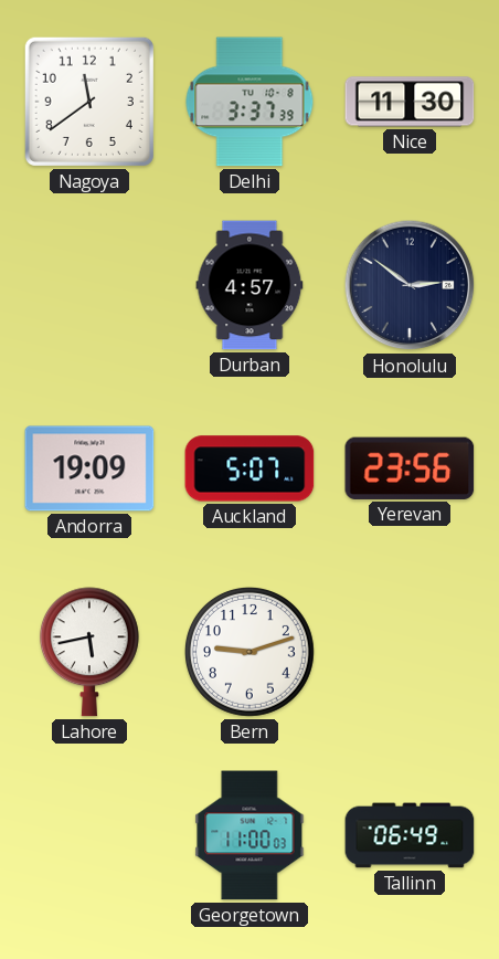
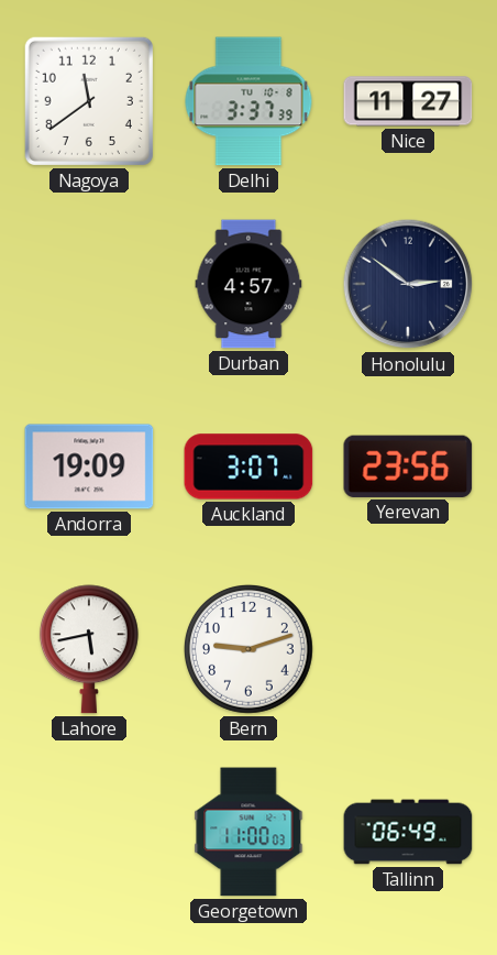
Nice: 11:30 -> 11:27
Auckland: 5:07 -> 3:07
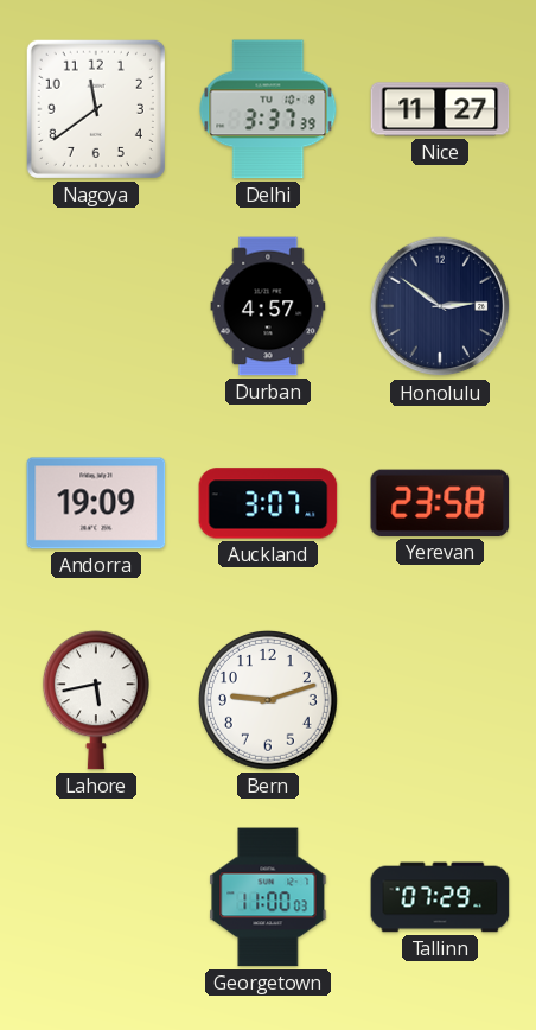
Yerevan: 23:56 -> 23:58
Tallinn: 06:49 -> 07:29
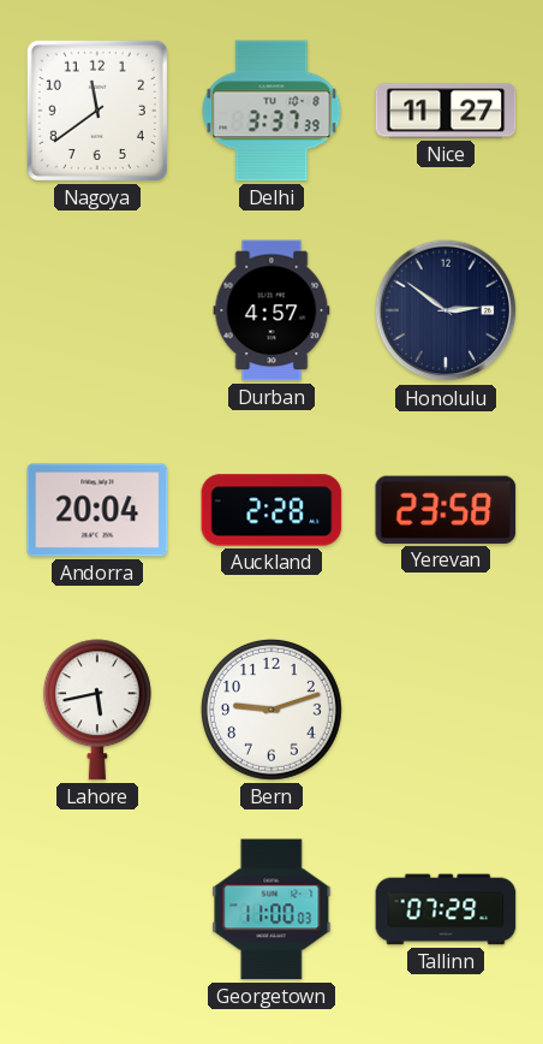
Andorra: 19:09 -> 20:04
Auckland: 3:07 -> 2:28
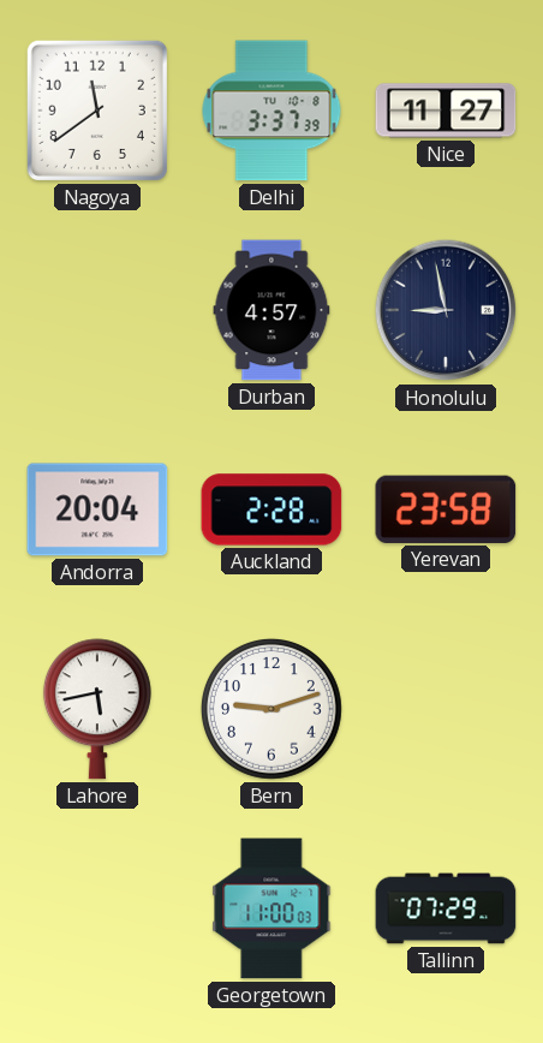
Honolulu: 2:51 -> 8:58
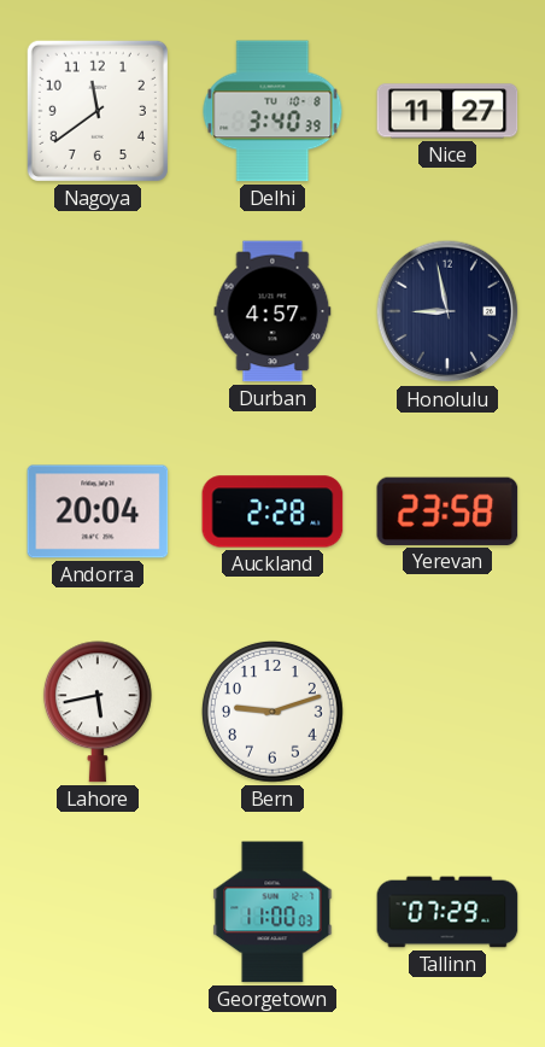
Delhi: 3:37 -> 3:40
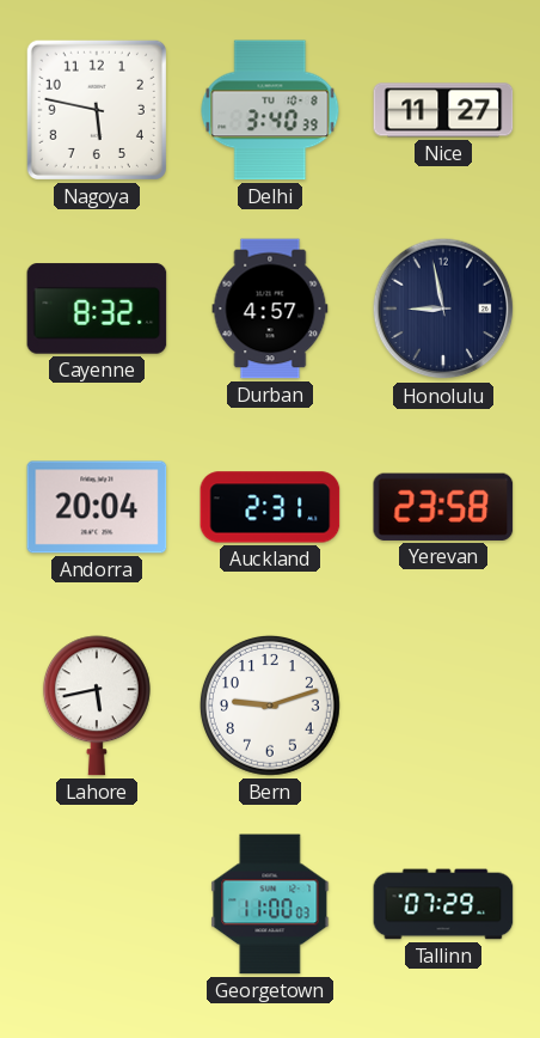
Nagoya: 11:39 -> 5:47
Cayenne: none -> 8:32
Auckland: 2:28 -> 2:31
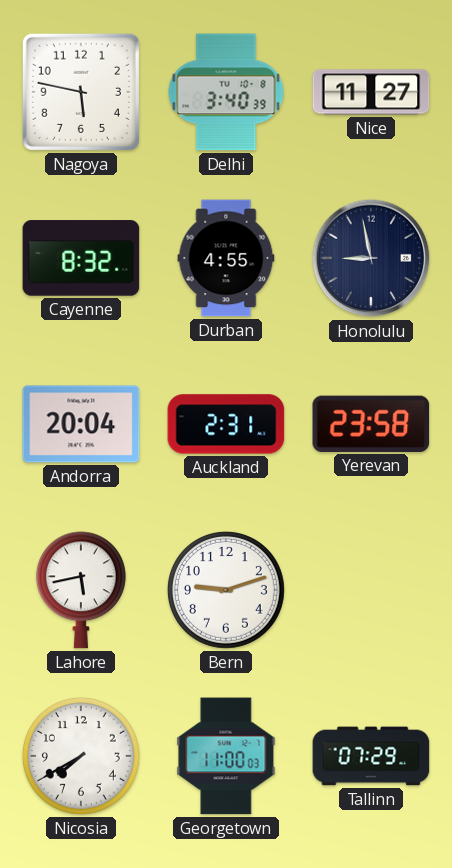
Durban: 4:57 -> 4:55
Nicosia: none -> 7:40
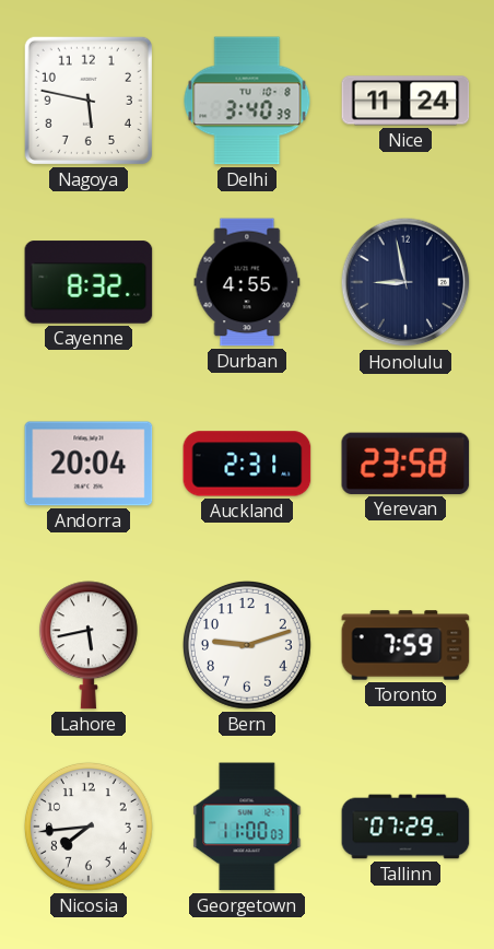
Nice: 11:27 -> 11:24
Toronto: none -> 7:59
Nicosia: 7:40 -> 7:44
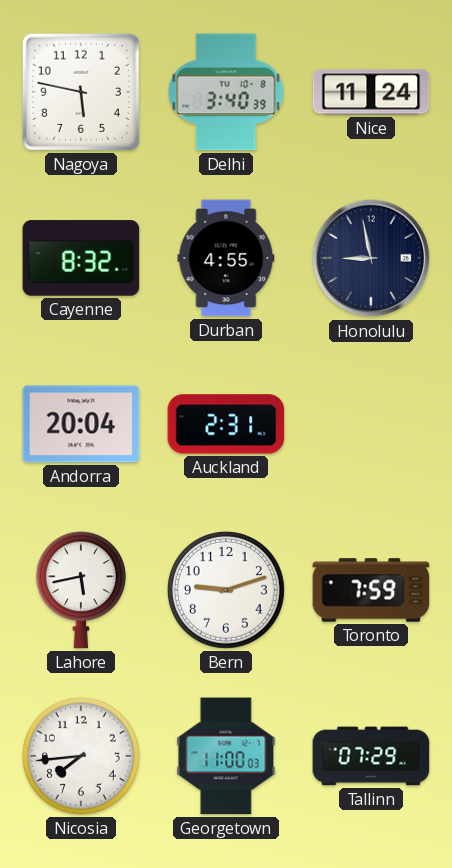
Yerevan: 23:58 -> none
